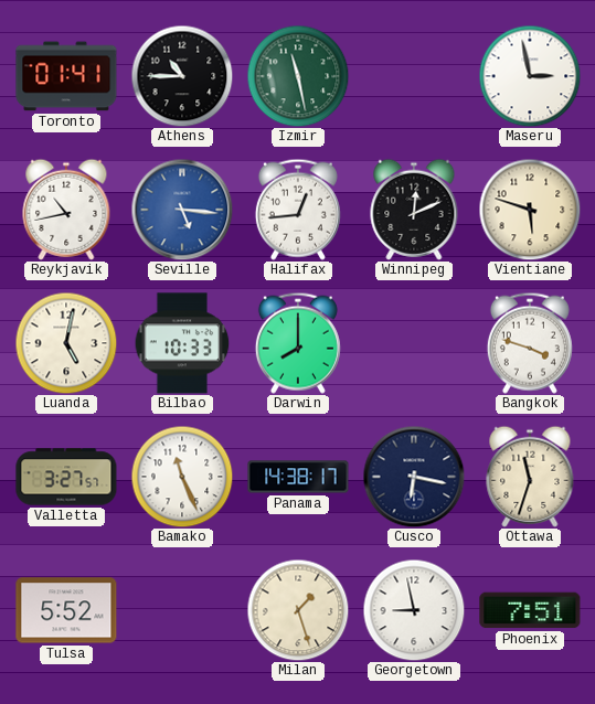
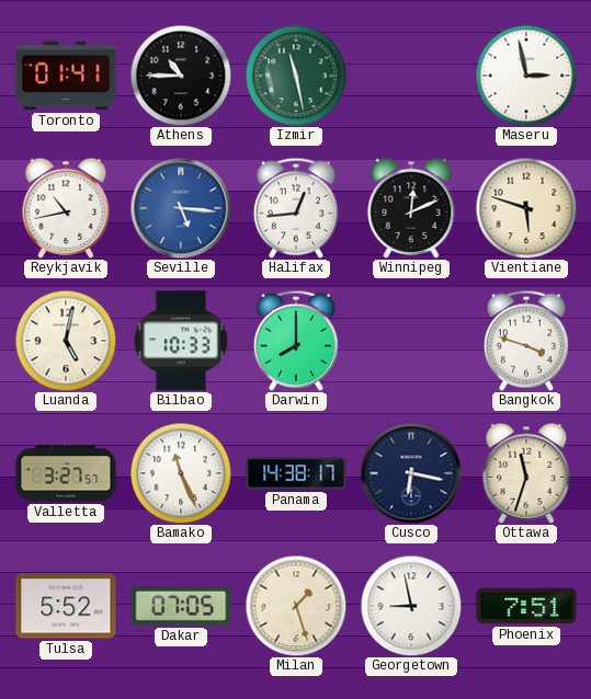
Dakar: none -> 07:05
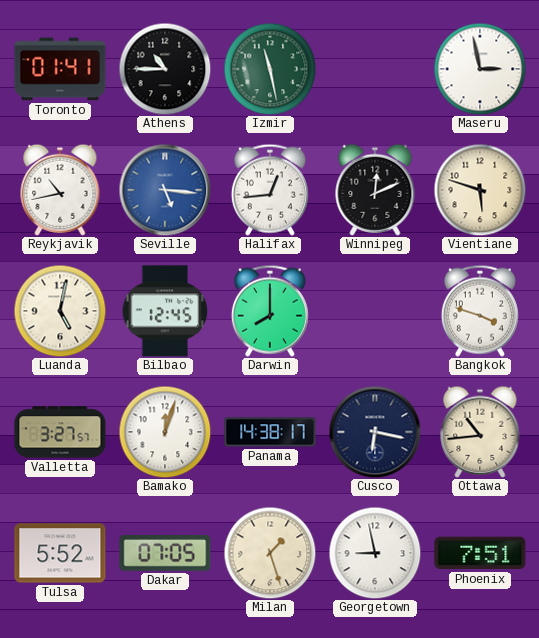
Bilbao: 10:33 -> 12:45
Bamako: 11:26 -> 12:03
Ottawa: 11:33 -> 10:44
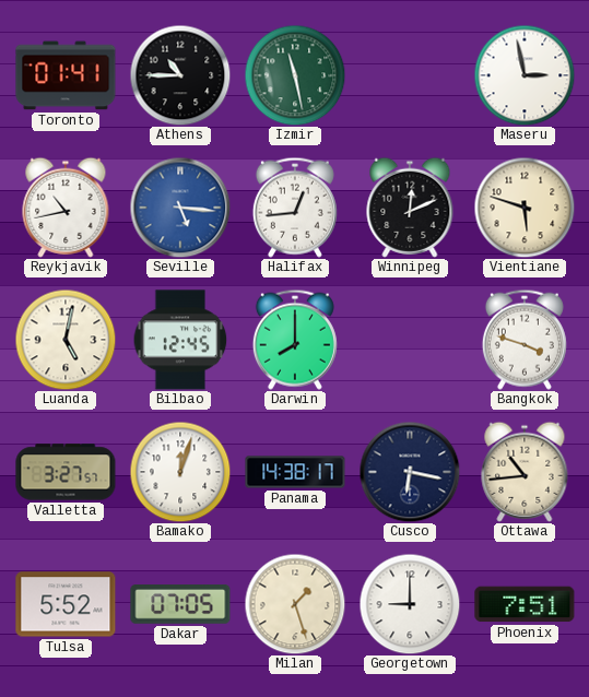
Georgetown: 8:58 -> 9:00
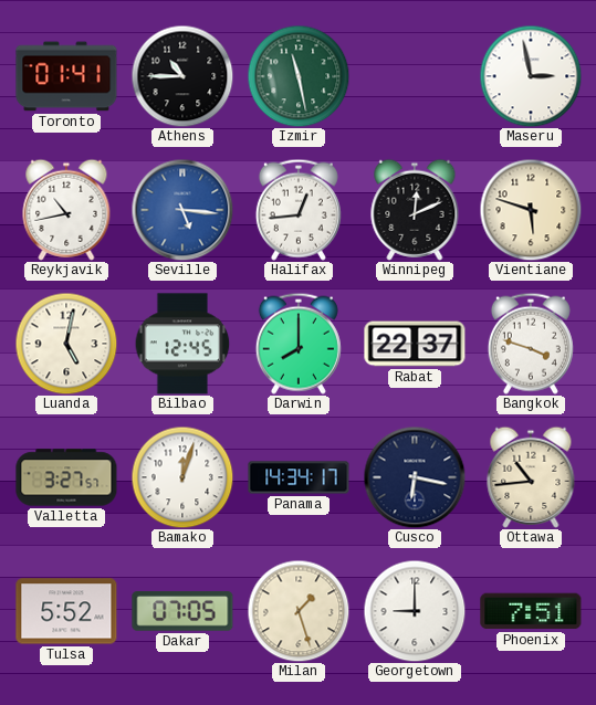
Rabat: none -> 22:37
Panama: 14:38 -> 14:34
